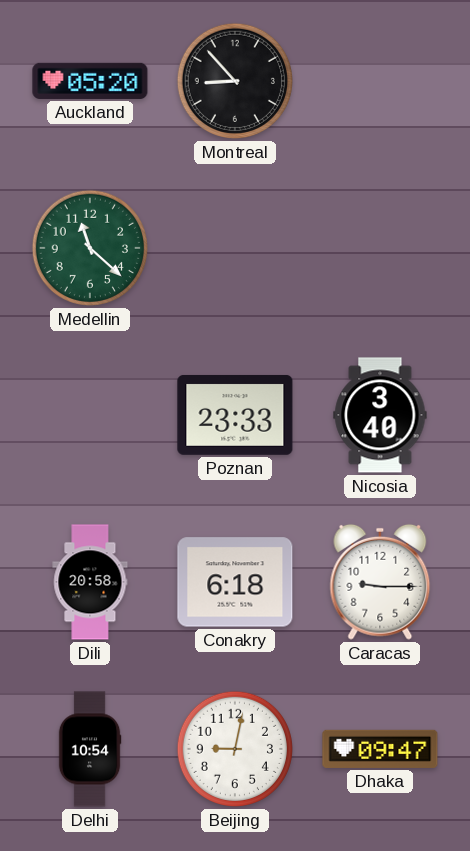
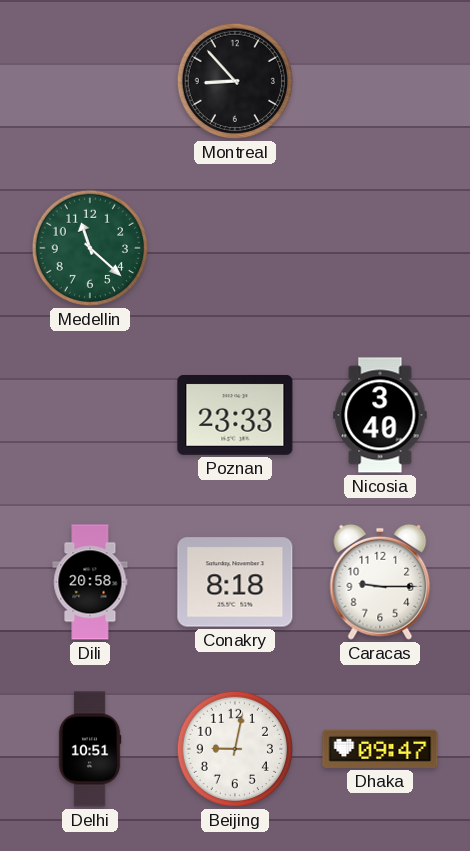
Auckland: 05:20 -> none
Conakry: 6:18 -> 8:18
Delhi: 10:54 -> 10:51
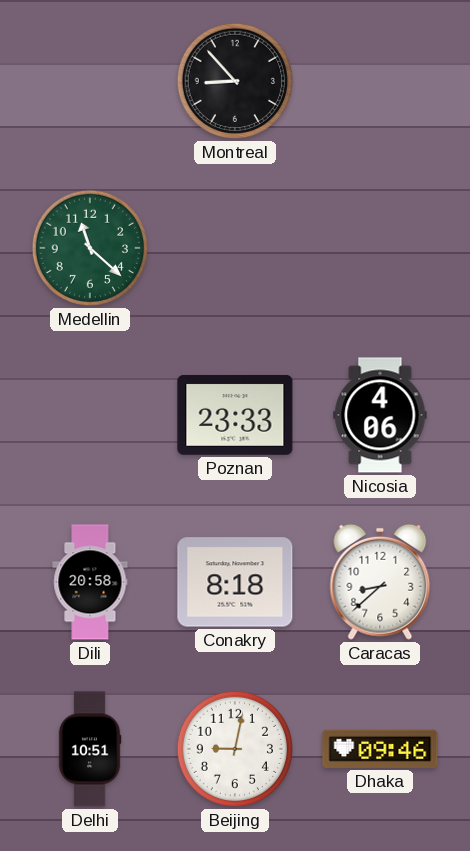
Nicosia: 3:40 -> 4:06
Caracas: 9:15 -> 8:38
Dhaka: 09:47 -> 09:46
